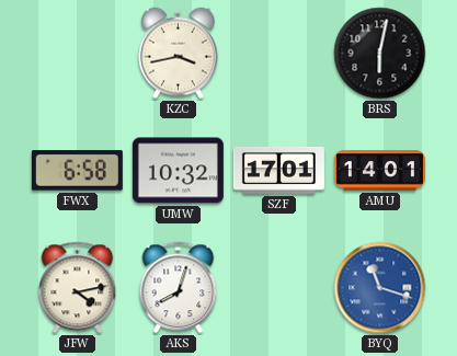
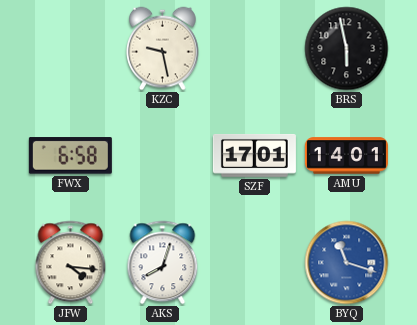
KZC: 3:43 -> 9:28
BRS: 6:02 -> 5:58
UMW: 10:32 -> none
JFW: 4:13 -> 4:16
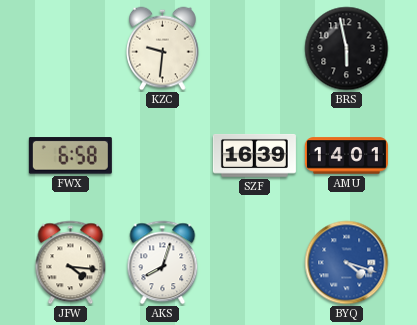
KZC: 9:28 -> 9:31
SZF: 17:01 -> 16:39
BYQ: 11:18 -> 4:18
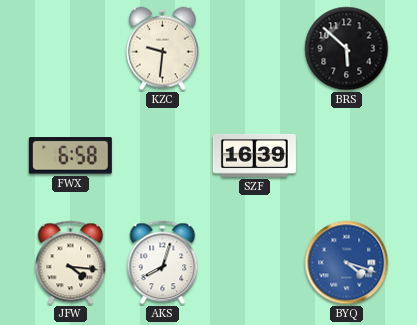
BRS: 5:58 -> 5:52
AMU: 14:01 -> none
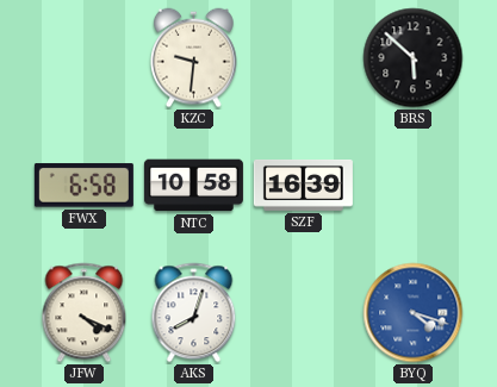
NTC: none -> 10:58
JFW: 4:16 -> 4:19
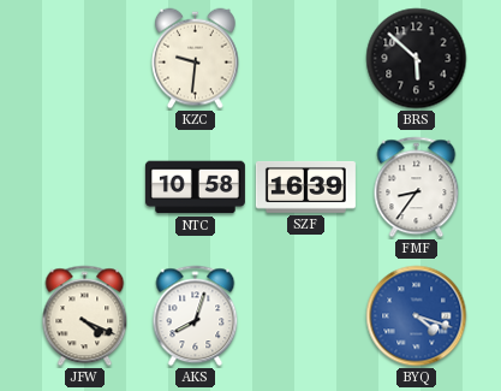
FWX: 6:58 -> none
FMF: none -> 8:36
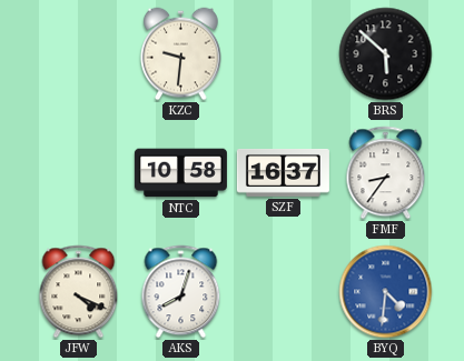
SZF: 16:39 -> 16:37
BYQ: 4:18 -> 4:31
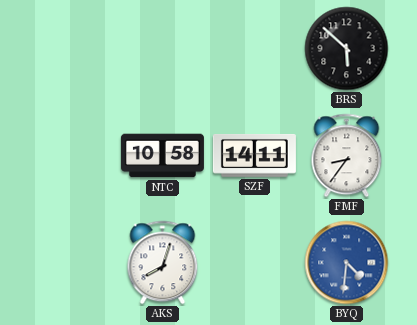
KZC: 9:31 -> none
SZF: 16:37 -> 14:11
JFW: 4:19 -> none
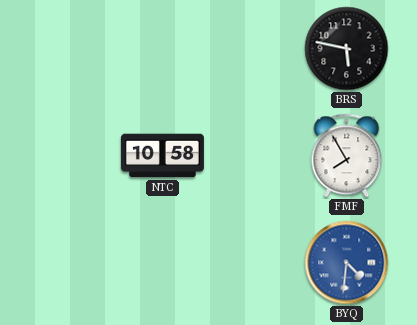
BRS: 5:52 -> 5:47
SZF: 14:11 -> none
FMF: 8:36 -> 7:55
AKS: 8:03 -> none
